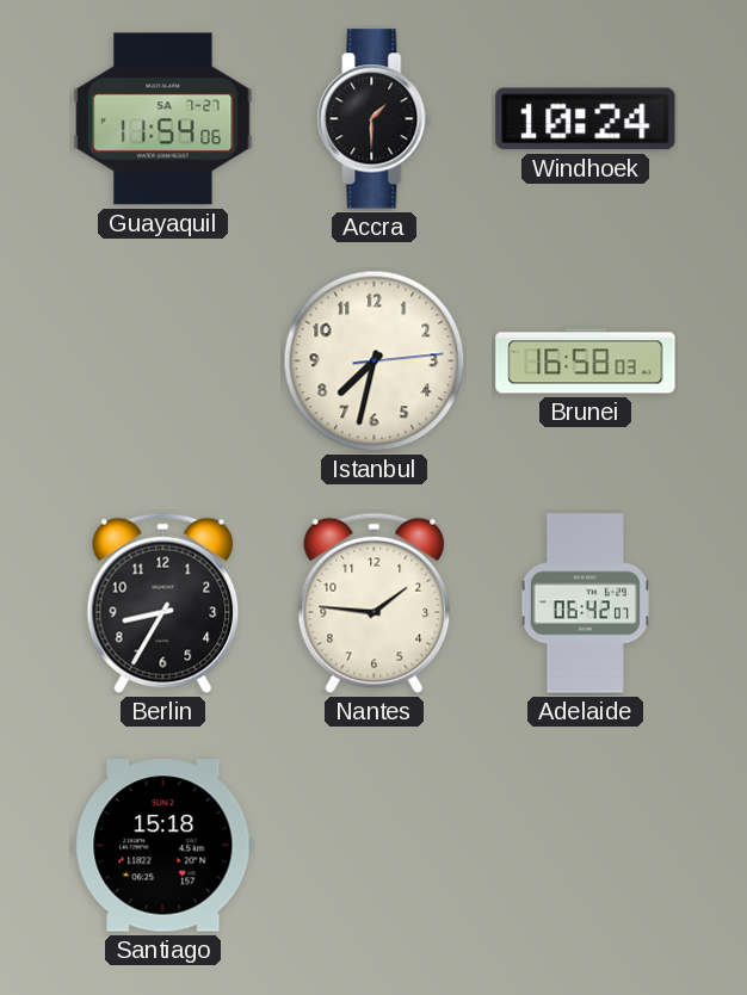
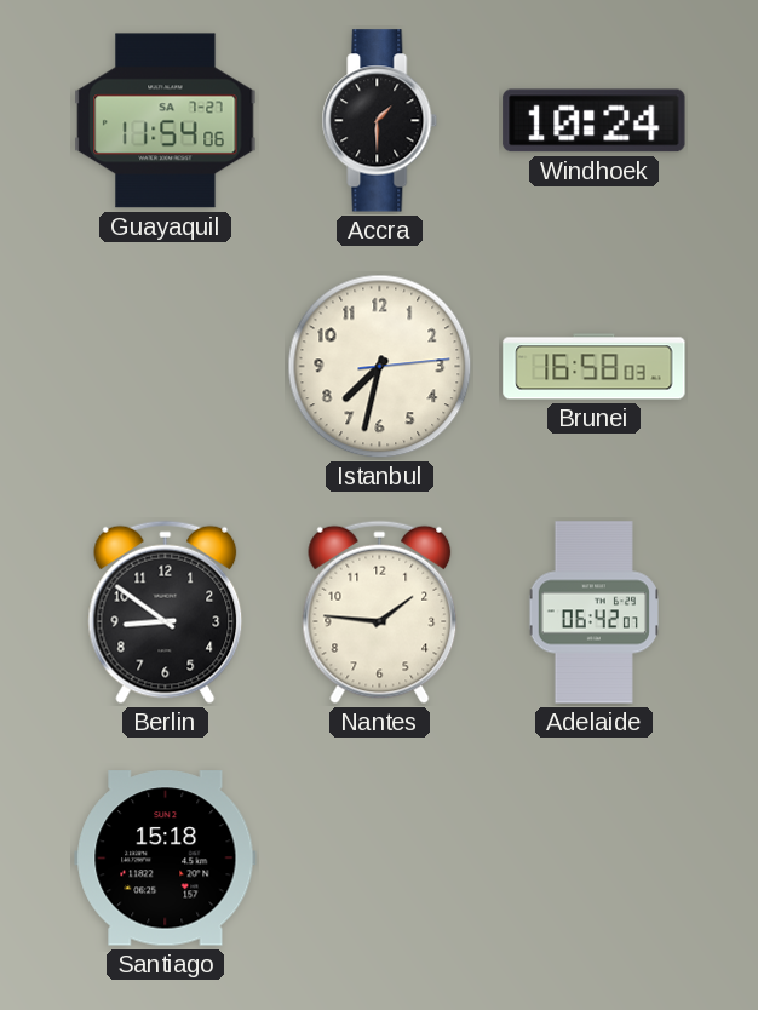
Berlin: 8:35 -> 8:51
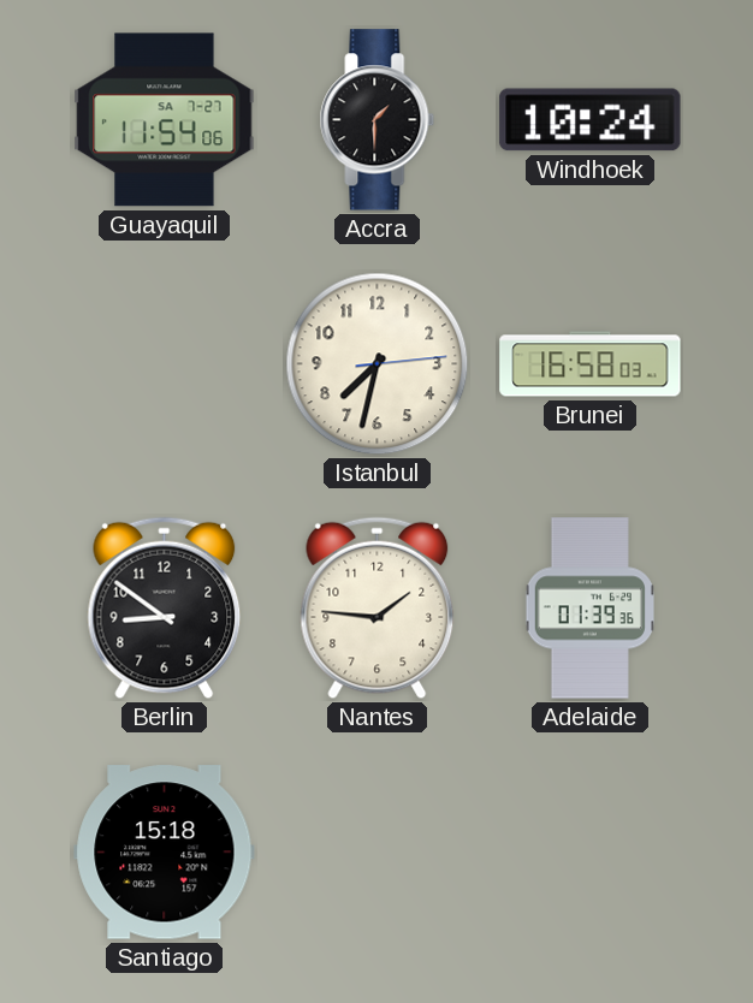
Adelaide: 06:42 -> 01:39
